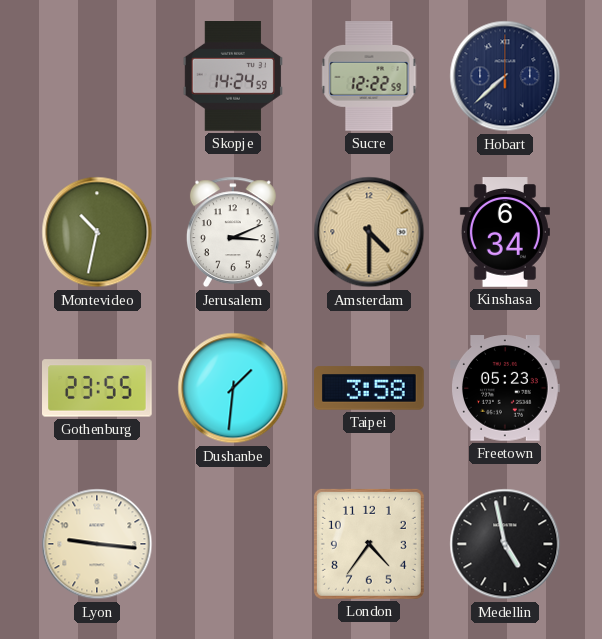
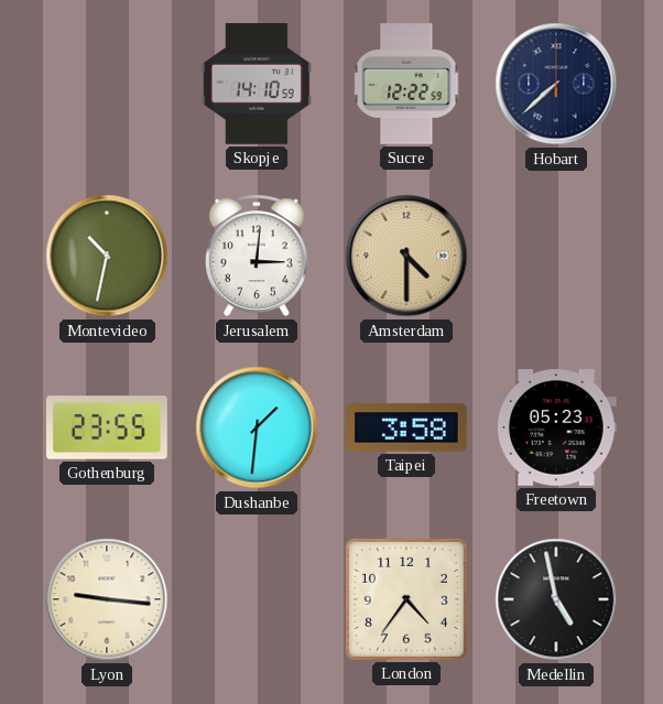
Skopje: 14:24 -> 14:10
Jerusalem: 3:11 -> 3:01
Kinshasa: 6:34 -> none
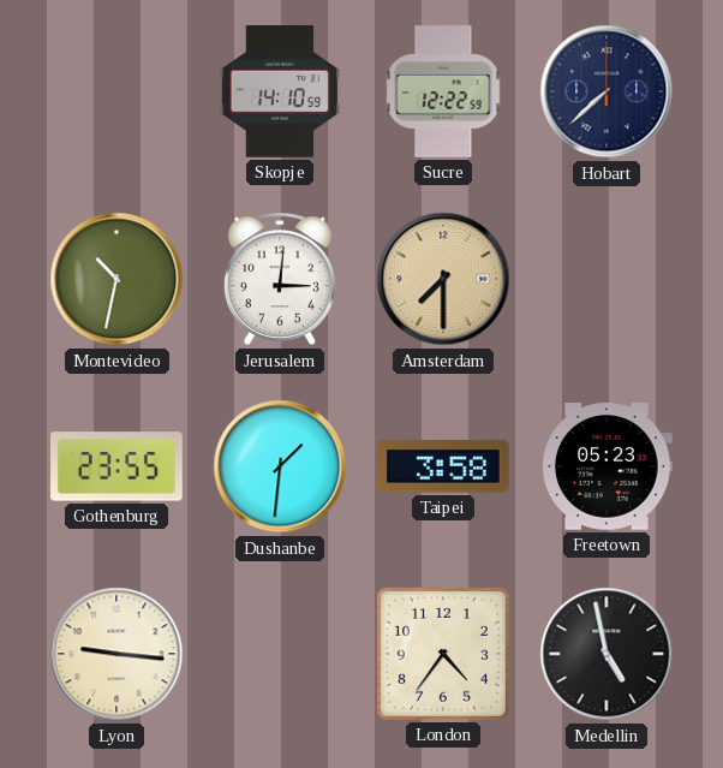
Amsterdam: 4:30 -> 7:30
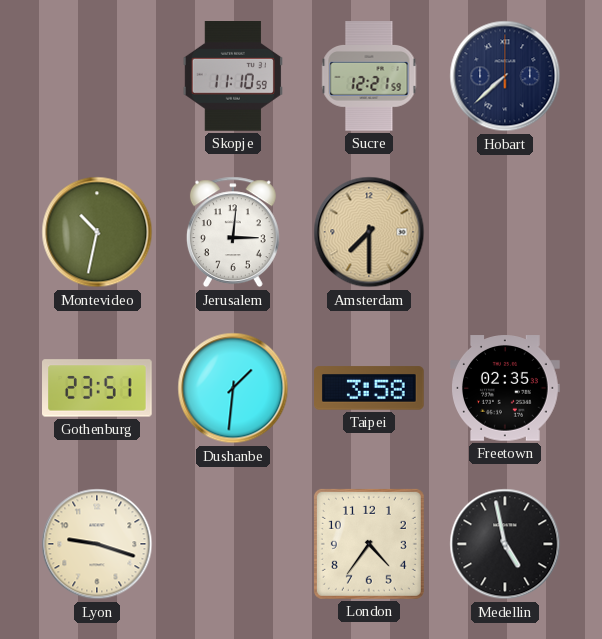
Skopje: 14:10 -> 11:10
Sucre: 12:22 -> 12:21
Gothenburg: 23:55 -> 23:51
Freetown: 05:23 -> 02:35
Lyon: 9:16 -> 9:18
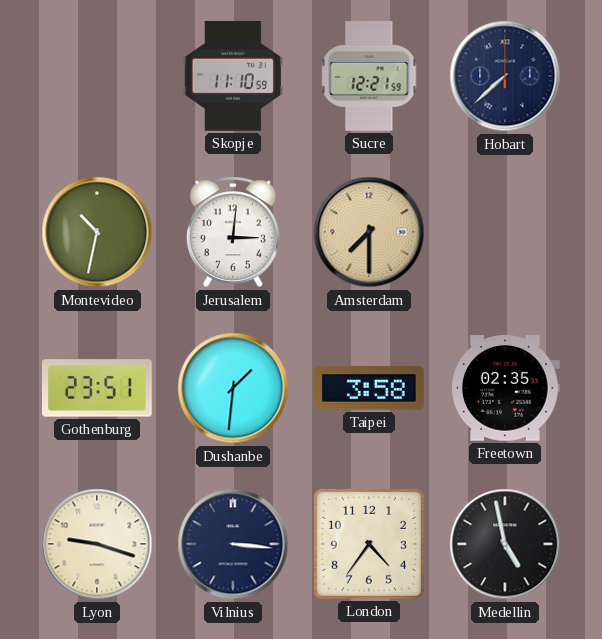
Vilnius: none -> 3:16
